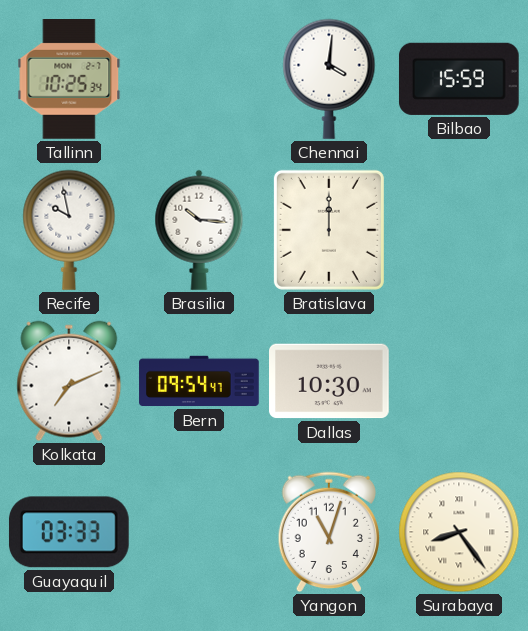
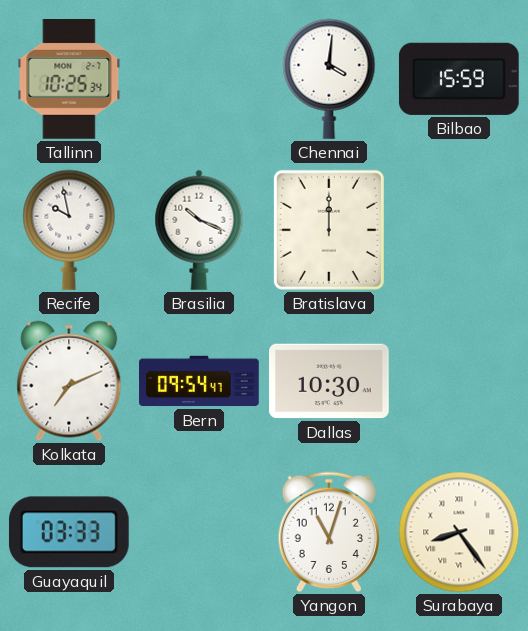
Brasilia: 10:16 -> 10:19
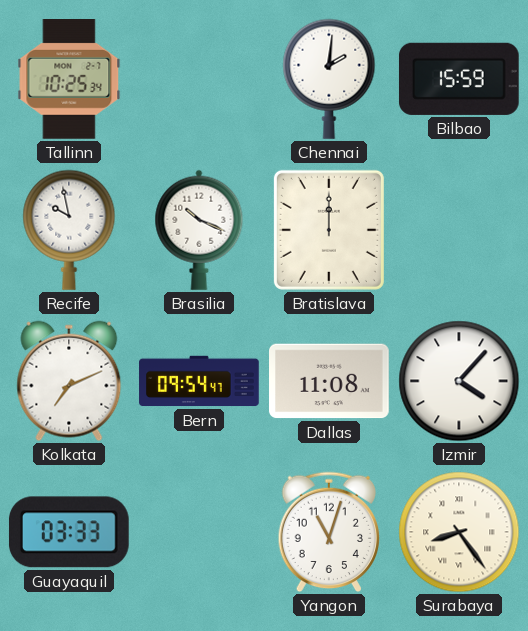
Chennai: 4:01 -> 2:01
Dallas: 10:30 -> 11:08
Izmir: none -> 4:07
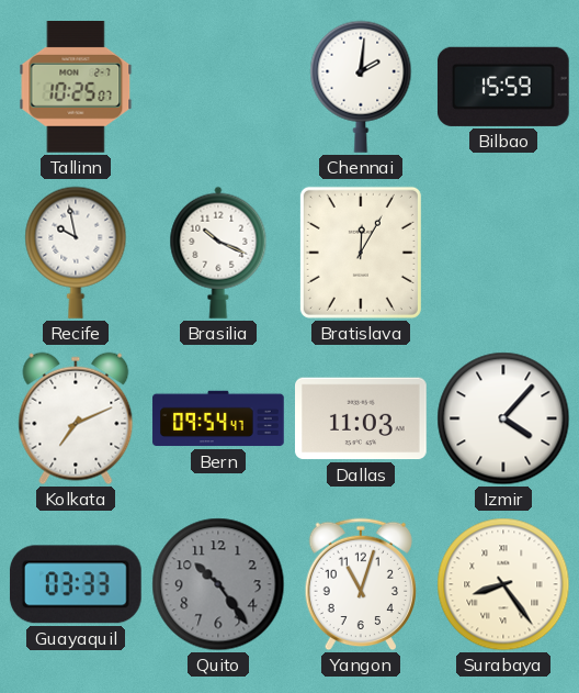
Tallinn: 10:25:34 -> 10:25:07
Bratislava: 12:00 -> 12:05
Dallas: 11:08 -> 11:03
Quito: none -> 10:24
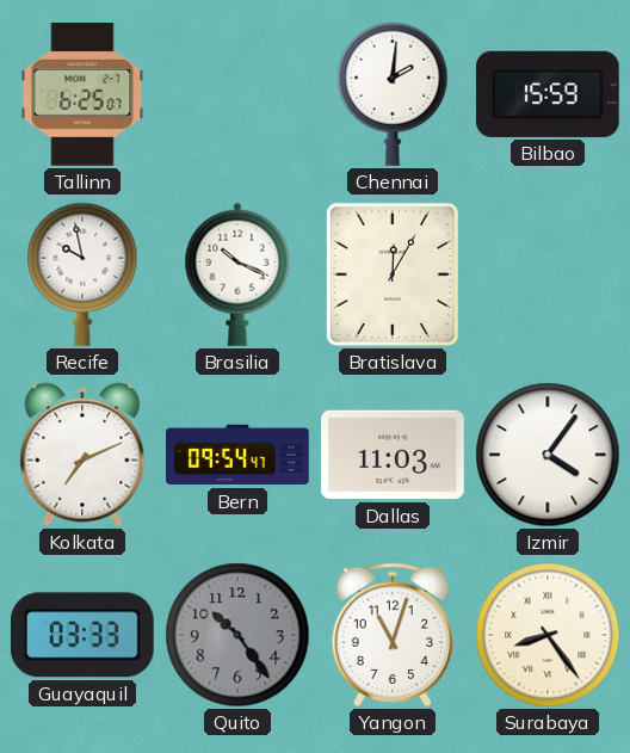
Tallinn: 10:25 -> 6:25
Izmir: 4:07 -> 4:06
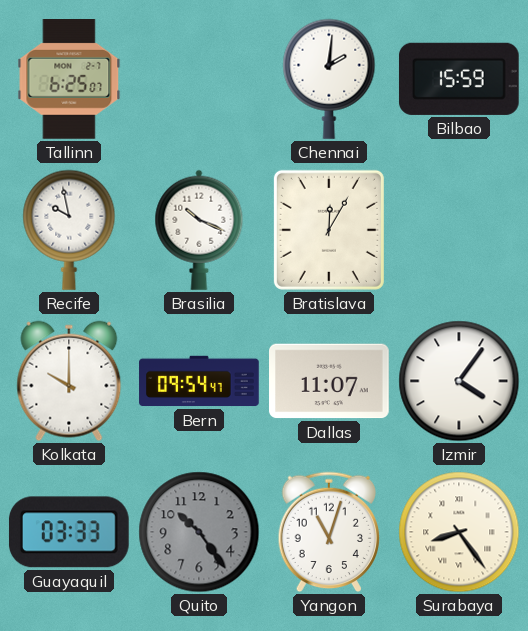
Kolkata: 7:11 -> 10:00
Dallas: 11:03 -> 11:07
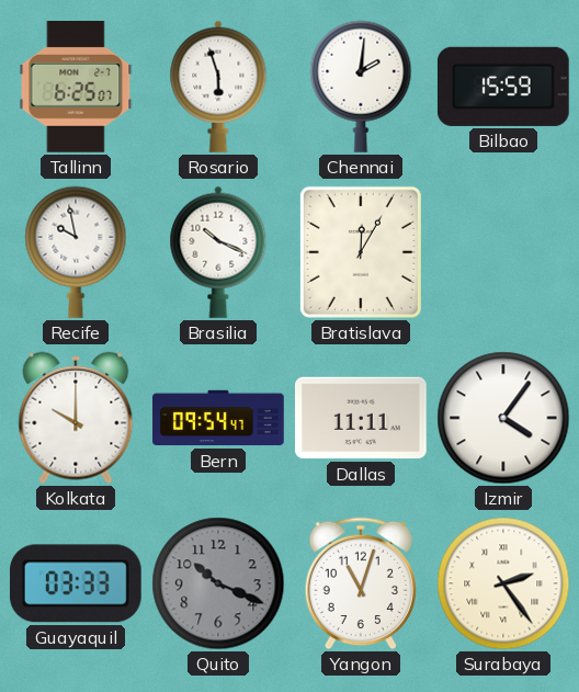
Rosario: none -> 5:57
Dallas: 11:07 -> 11:11
Quito: 10:24 -> 10:19
Surabaya: 8:24 -> 2:24
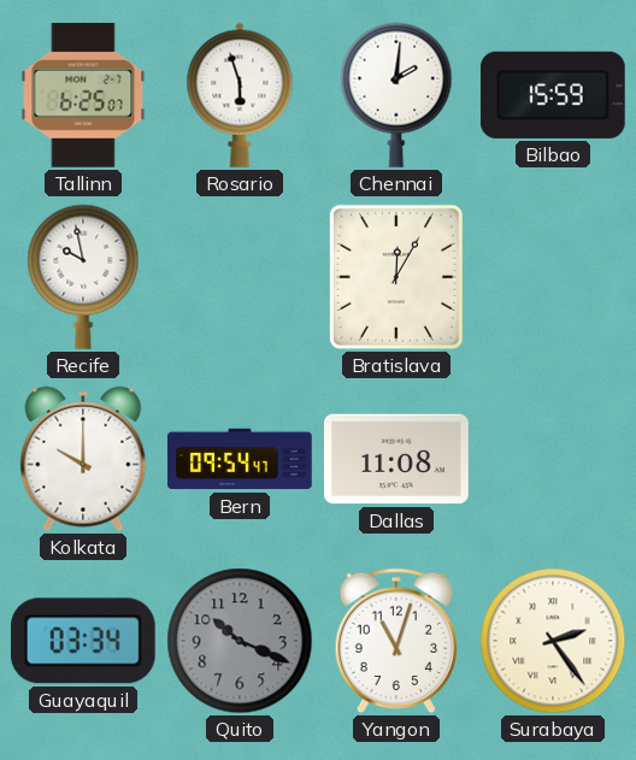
Brasilia: 10:19 -> none
Dallas: 11:11 -> 11:08
Izmir: 4:06 -> none
Guayaquil: 03:33 -> 03:34
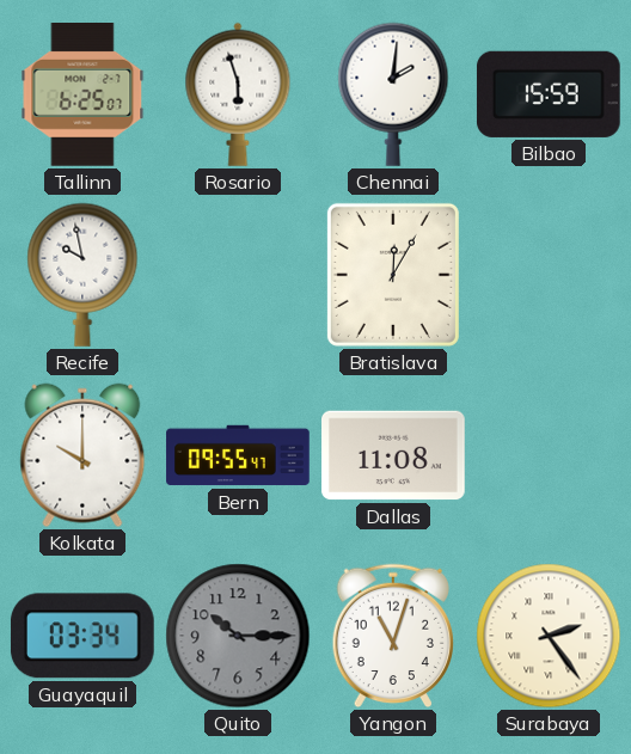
Bern: 09:54 -> 09:55
Quito: 10:19 -> 10:15
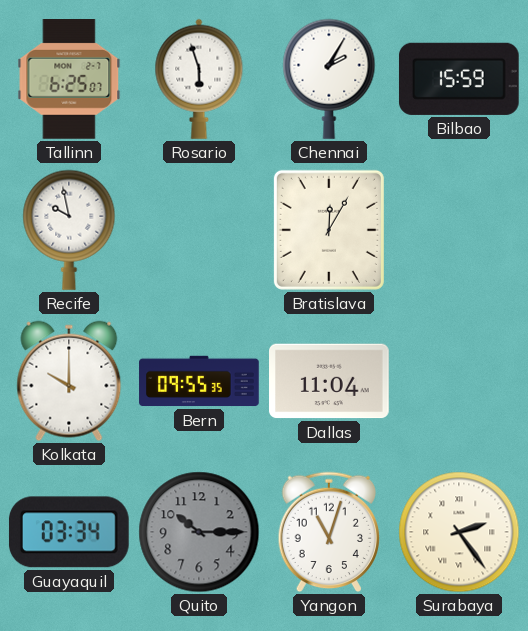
Chennai: 2:01 -> 2:05
Bern: 09:55:47 -> 09:55:35
Dallas: 11:08 -> 11:04
